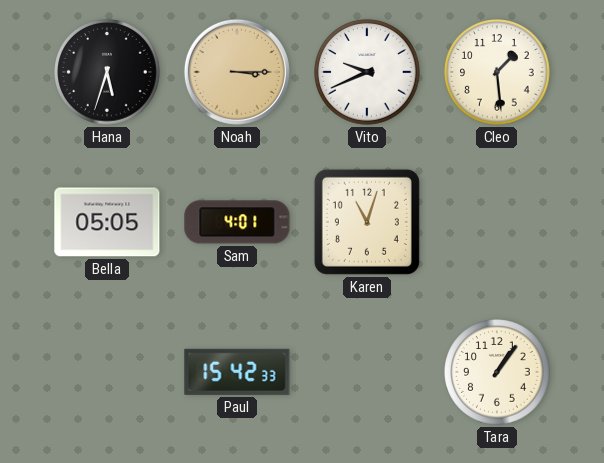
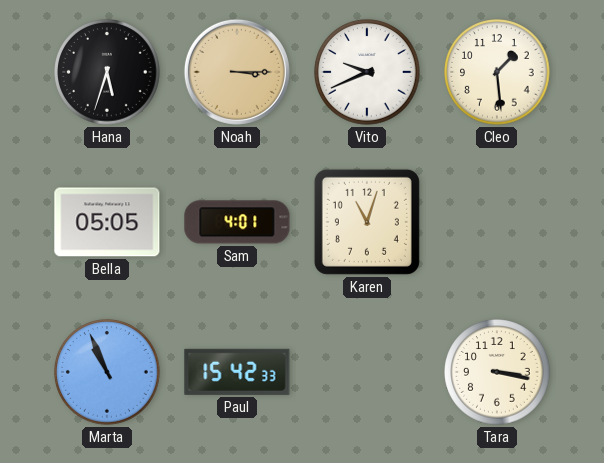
Marta: none -> 10:56
Tara: 1:06 -> 3:17
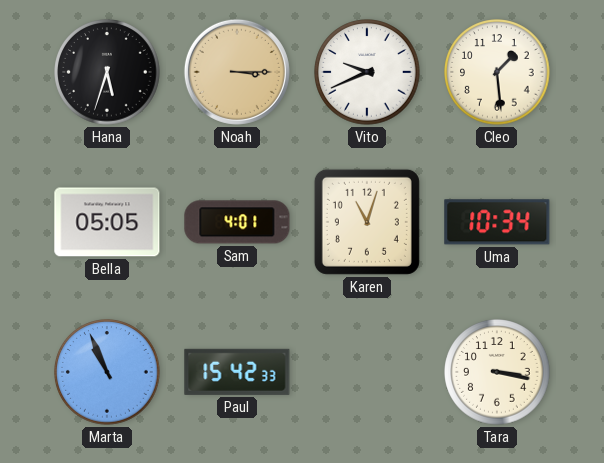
Uma: none -> 10:34
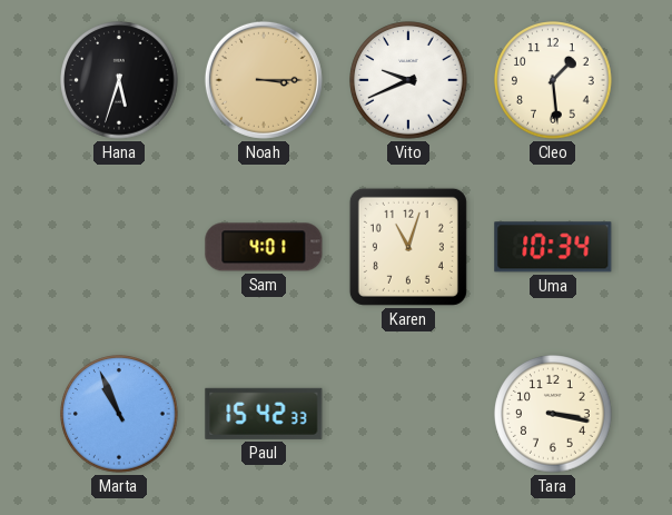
Bella: 05:05 -> none
